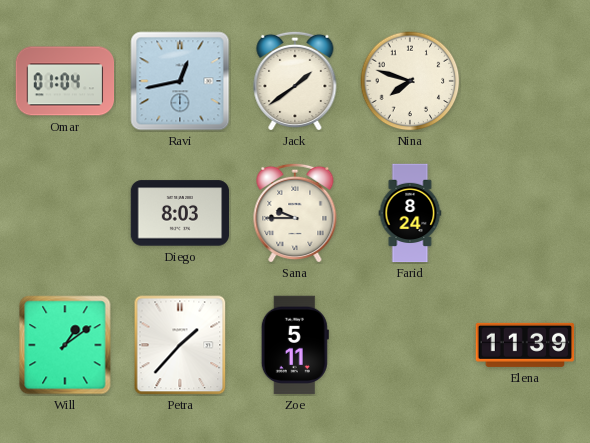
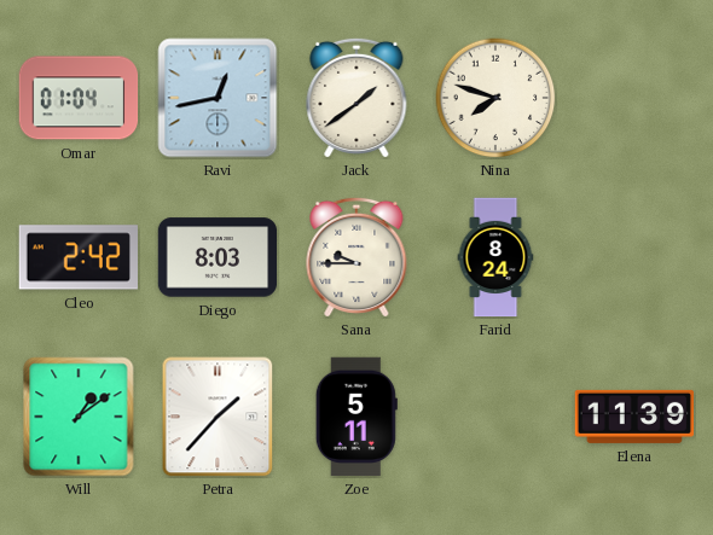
Cleo: none -> 2:42
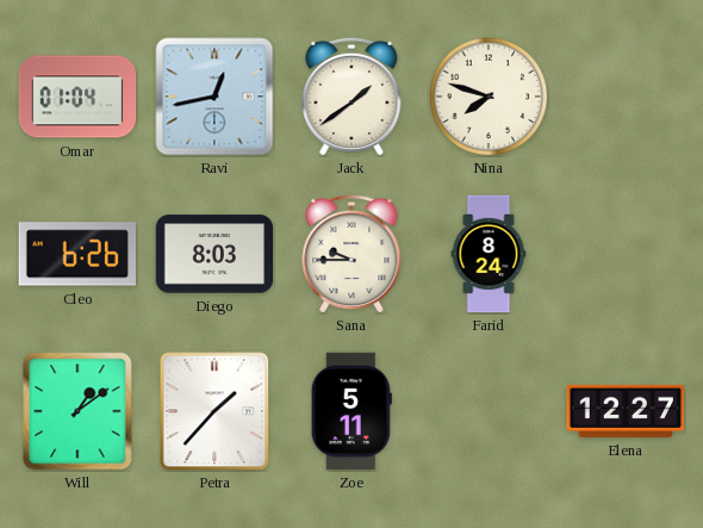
Cleo: 2:42 -> 6:26
Elena: 11:39 -> 12:27
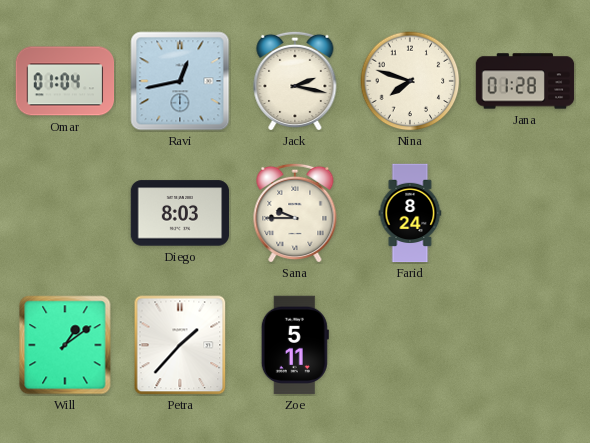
Jack: 1:39 -> 2:17
Jana: none -> 01:28
Cleo: 6:26 -> none
Elena: 12:27 -> none
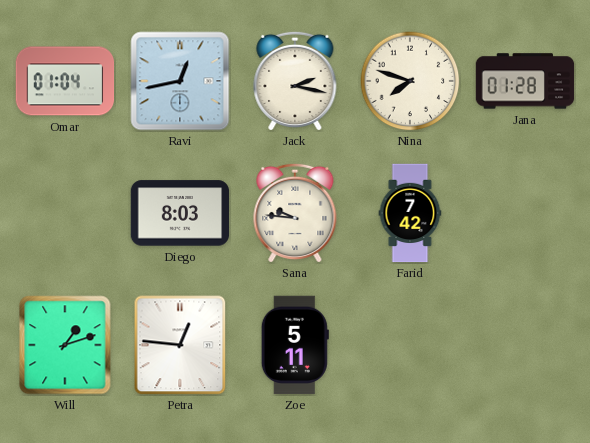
Sana: 9:45 -> 9:46
Farid: 8:24 -> 7:42
Will: 1:09 -> 1:12
Petra: 1:37 -> 12:46
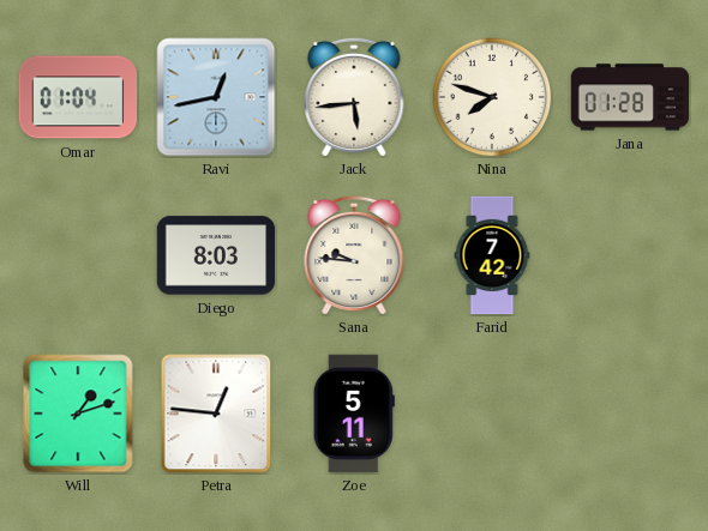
Jack: 2:17 -> 5:44
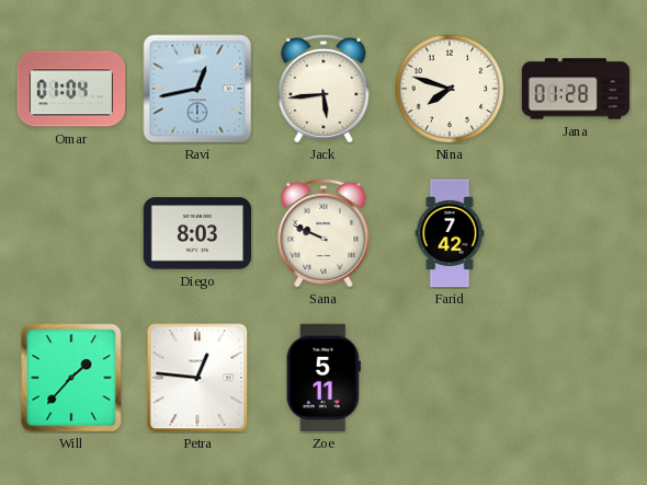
Sana: 9:46 -> 9:49
Will: 1:12 -> 1:37
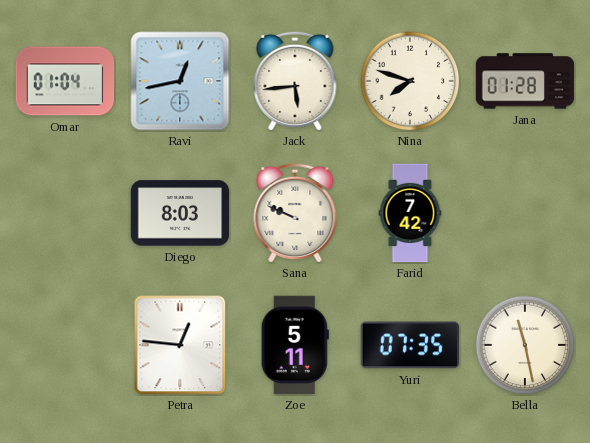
Will: 1:37 -> none
Yuri: none -> 07:35
Bella: none -> 11:28
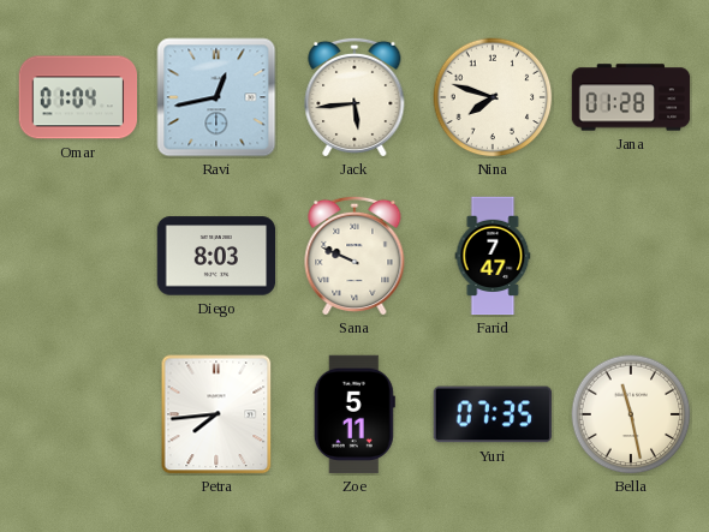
Farid: 7:42 -> 7:47
Petra: 12:46 -> 7:44
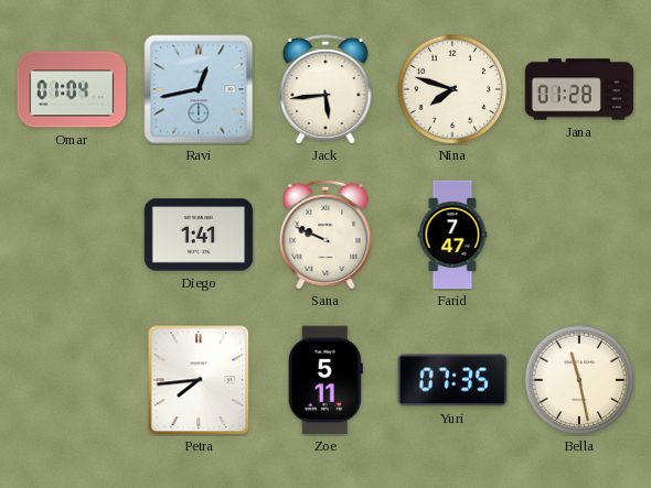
Diego: 8:03 -> 1:41
